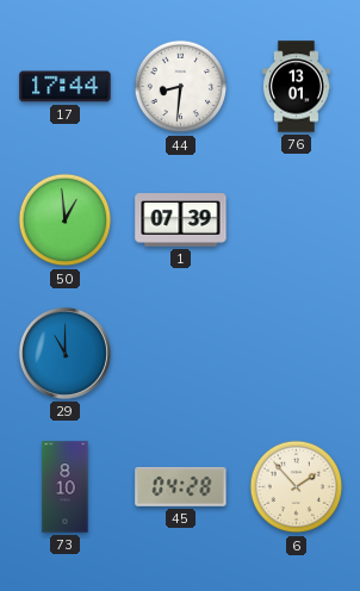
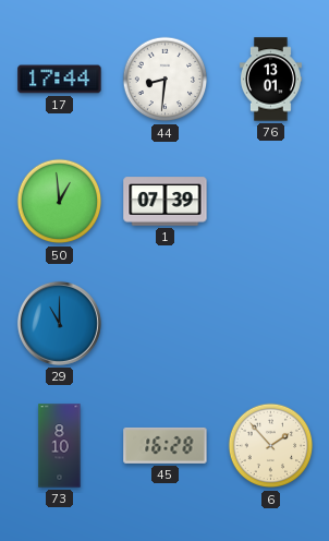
45: 04:28 -> 16:28
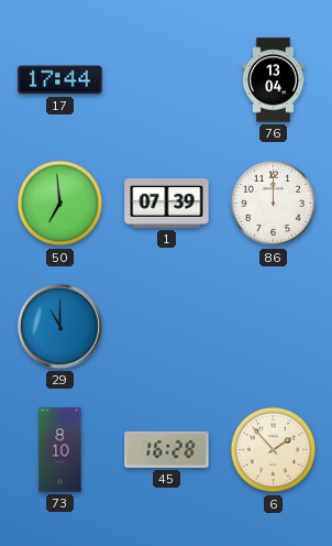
44: 8:31 -> none
76: 13:01 -> 13:04
50: 12:59 -> 6:59
86: none -> 12:00
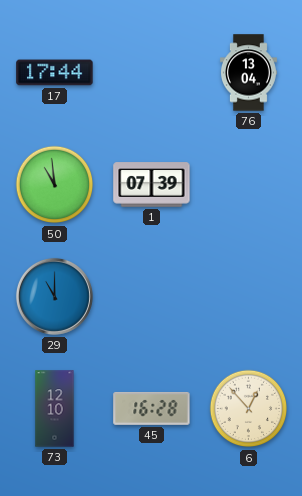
50: 6:59 -> 10:59
86: 12:00 -> none
73: 8:10 -> 12:10
6: 1:53 -> 12:53
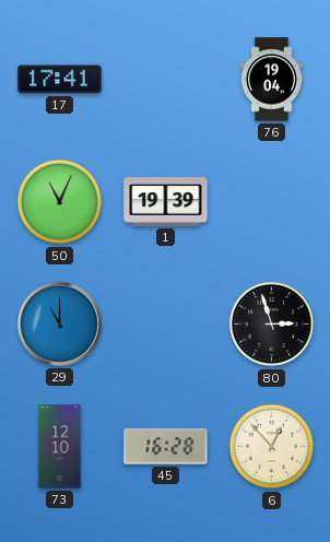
17: 17:44 -> 17:41
76: 13:04 -> 19:04
50: 10:59 -> 11:04
1: 07:39 -> 19:39
80: none -> 2:57
